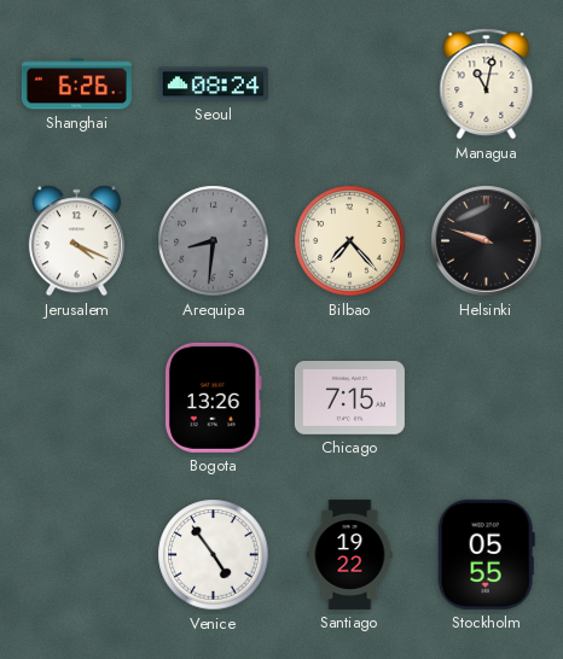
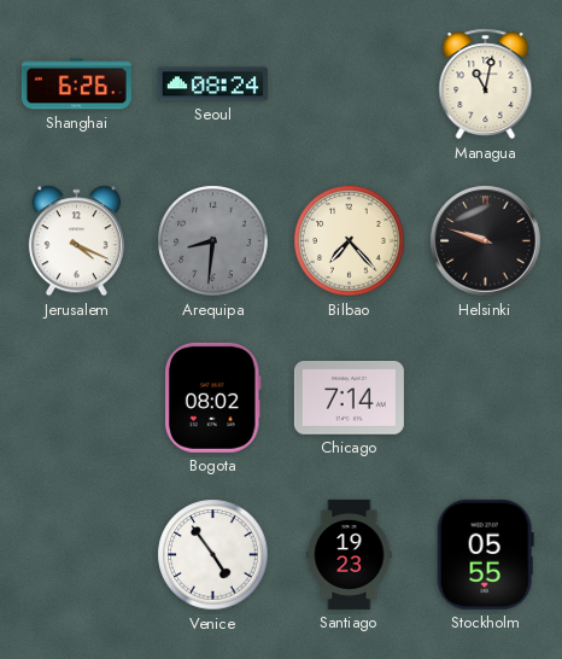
Bogota: 13:26 -> 08:02
Chicago: 7:15 -> 7:14
Santiago: 19:22 -> 19:23
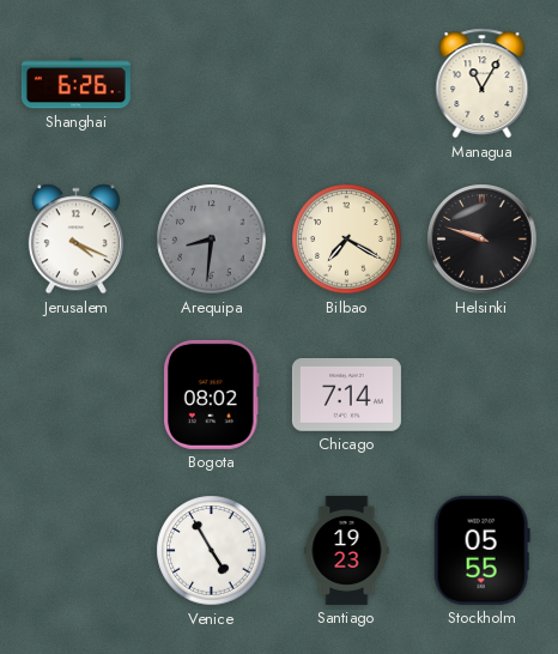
Seoul: 08:24 -> none
Managua: 11:02 -> 11:05
Bilbao: 7:23 -> 7:20
Venice: 4:54 -> 4:55
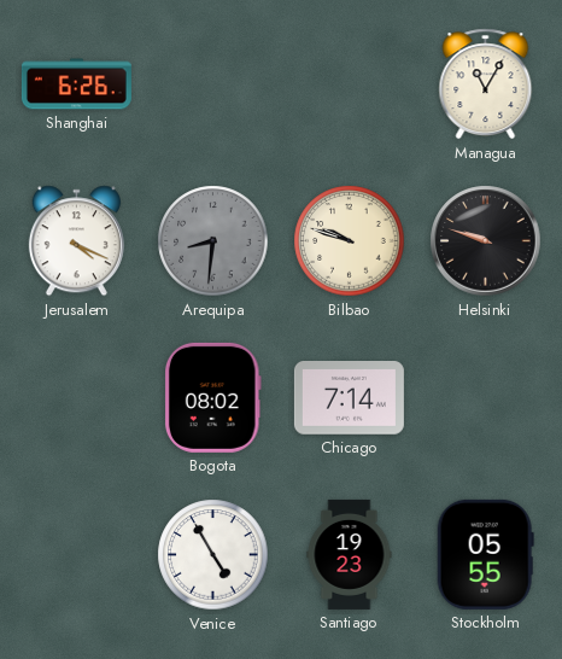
Bilbao: 7:20 -> 9:48
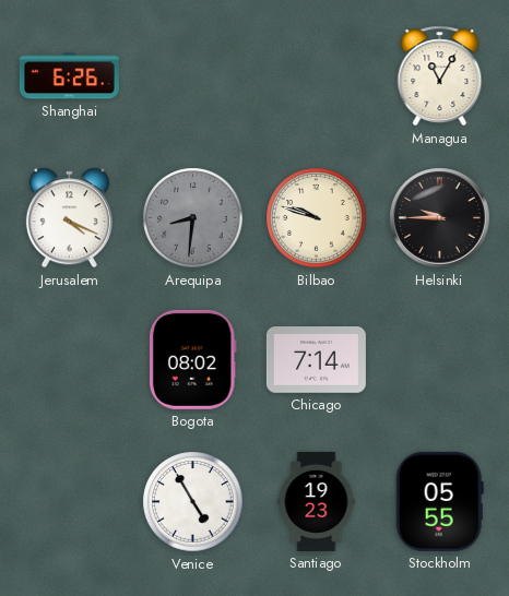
Helsinki: 9:48 -> 9:45
